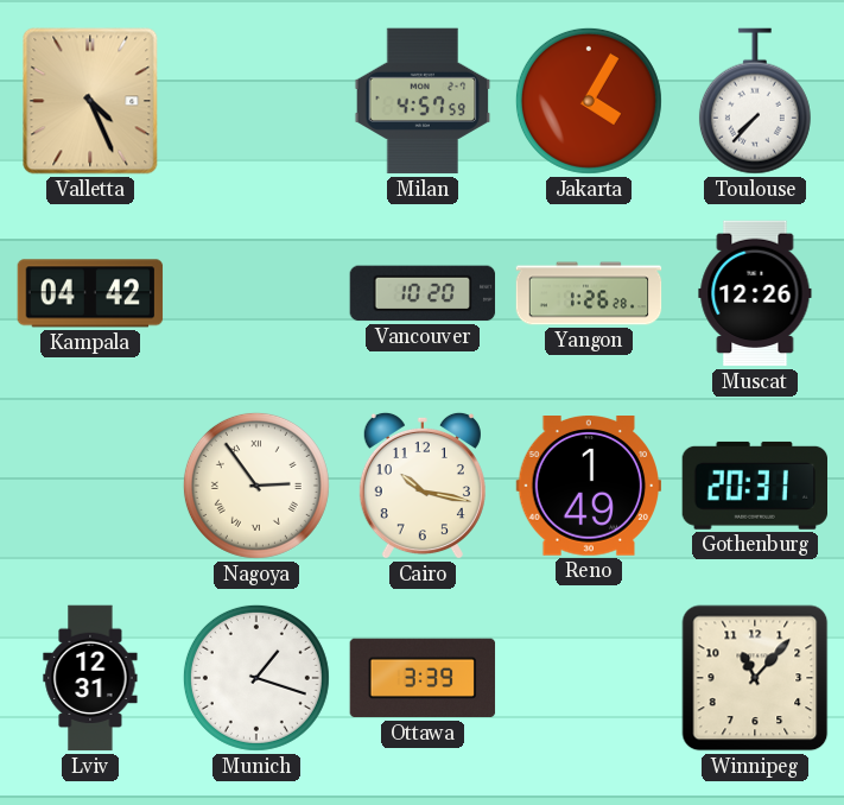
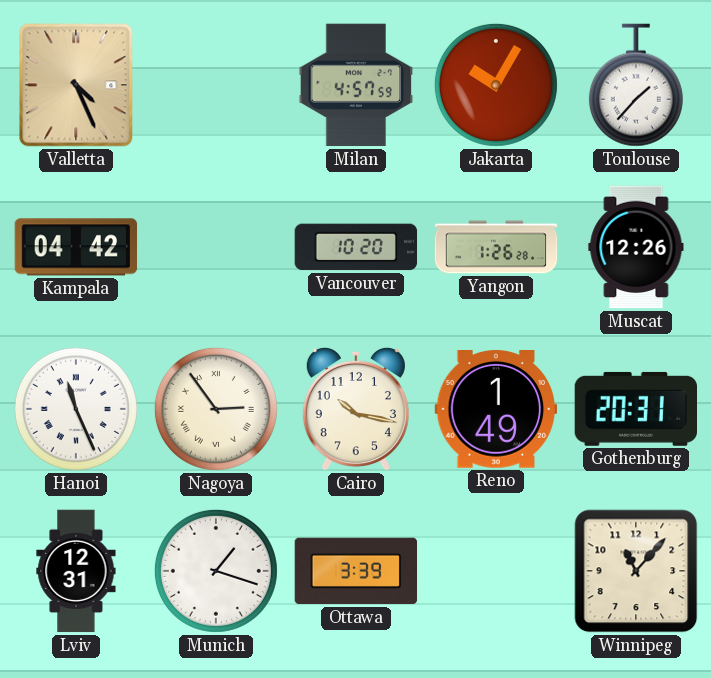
Jakarta: 4:05 -> 10:05
Toulouse: 7:37 -> 1:37
Hanoi: none -> 11:26
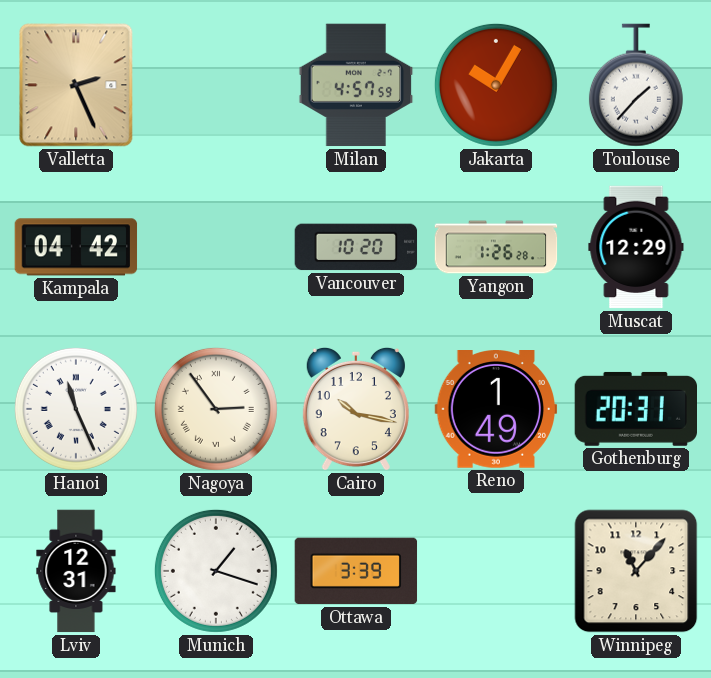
Valletta: 4:26 -> 2:26
Muscat: 12:26 -> 12:29
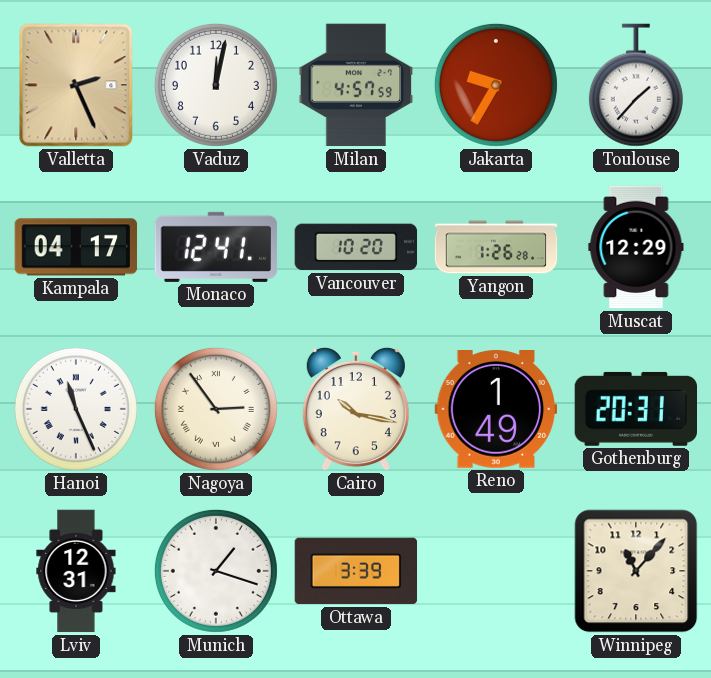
Vaduz: none -> 12:02
Jakarta: 10:05 -> 9:35
Kampala: 04:42 -> 04:17
Monaco: none -> 12:41
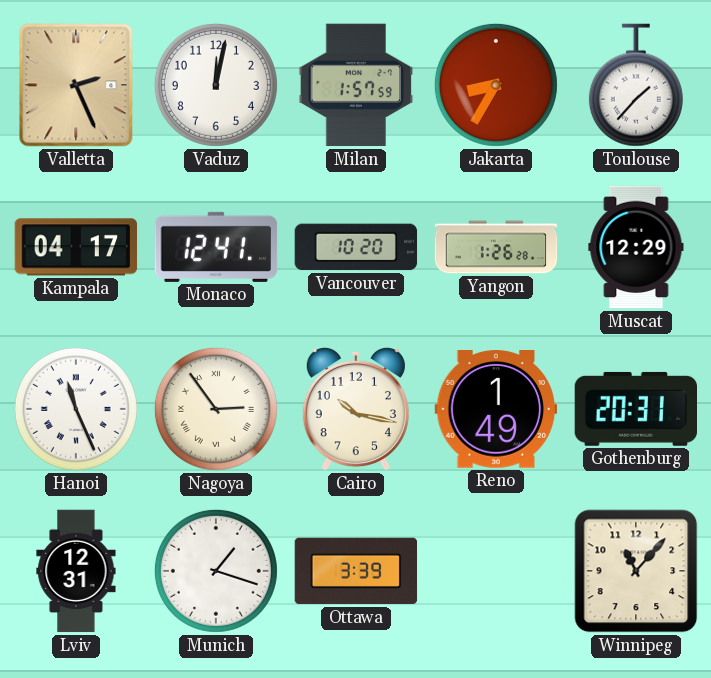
Milan: 4:57 -> 1:57
Jakarta: 9:35 -> 8:35
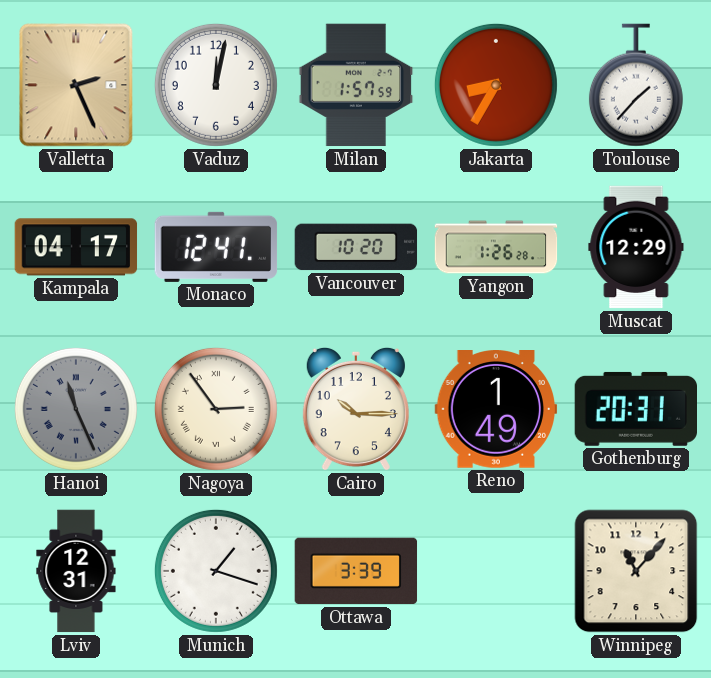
Hanoi dial: white -> grey
Cairo: 10:17 -> 10:15
